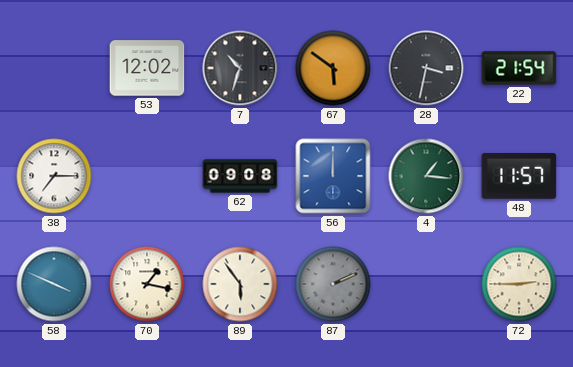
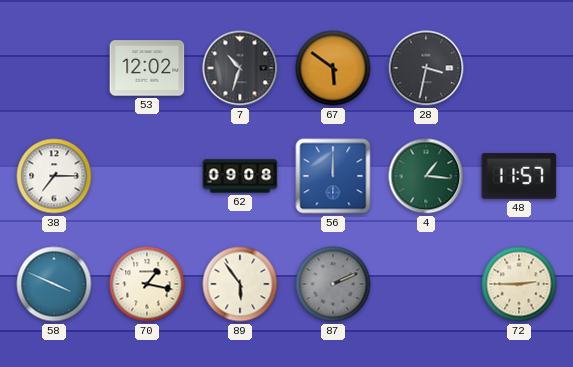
22: 21:54 -> none
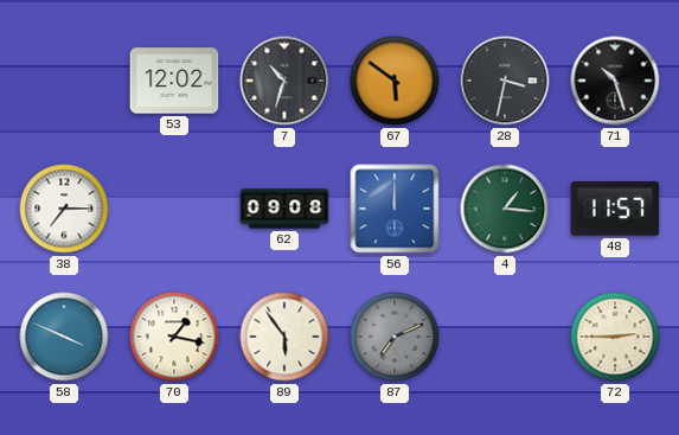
71: none -> 10:27
87: 2:11 -> 7:11
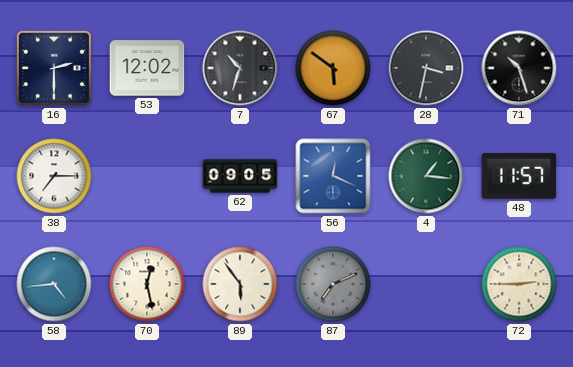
16: none -> 2:30
62: 09:08 -> 09:05
56: 12:00 -> 12:19
58: 3:49 -> 4:44
70: 1:17 -> 12:28
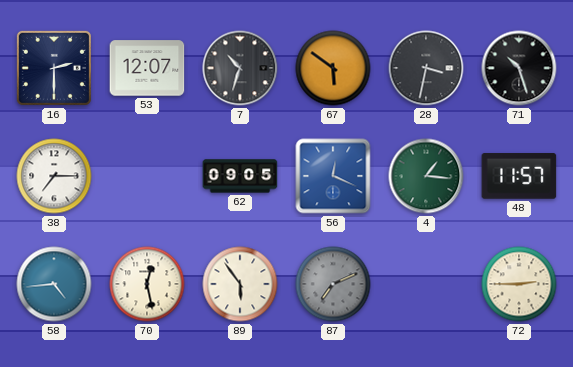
53: 12:02 -> 12:07
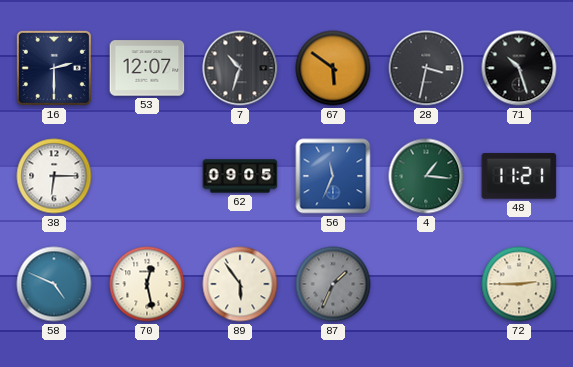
38: 7:15 -> 6:15
56: 12:19 -> 11:34
48: 11:57 -> 11:21
58: 4:44 -> 4:49
87: 7:11 -> 1:34
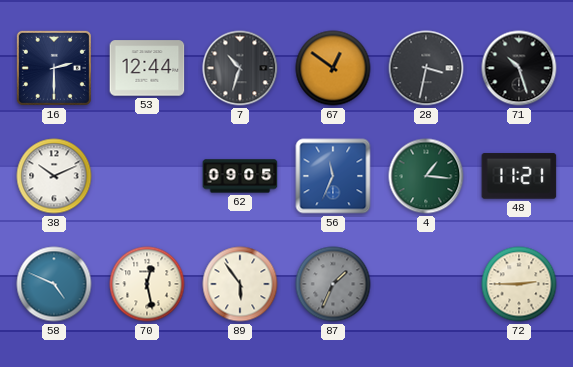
53: 12:07 -> 12:44
67: 5:51 -> 12:51
38: 6:15 -> 10:11
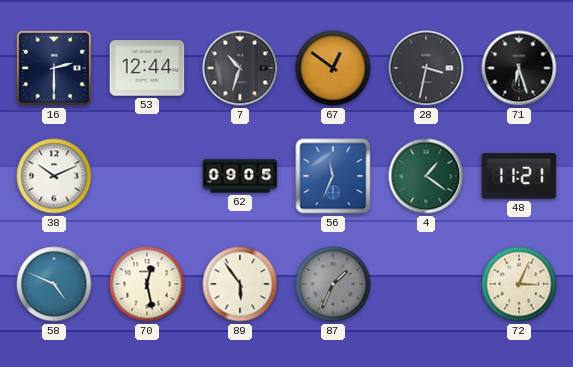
71: 10:27 -> 6:27
4: 1:16 -> 1:21
72: 2:45 -> 3:04
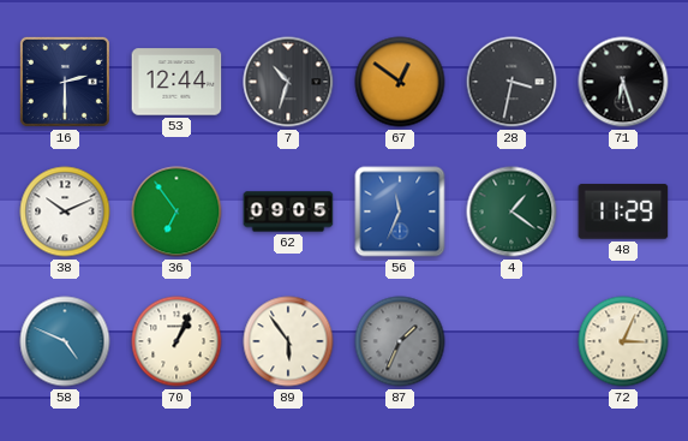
36: none -> 6:54
48: 11:21 -> 11:29
70: 12:28 -> 1:04
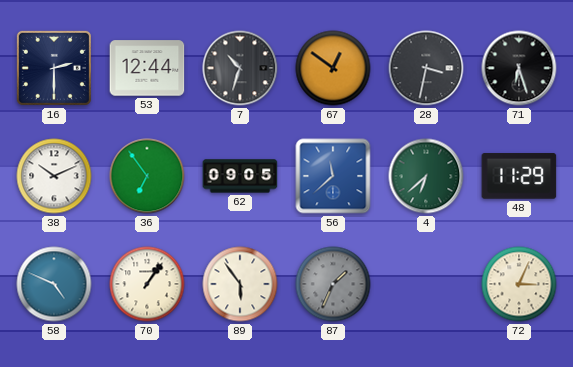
56: 11:34 -> 11:38
4: 1:21 -> 6:38
70: 1:04 -> 1:06
